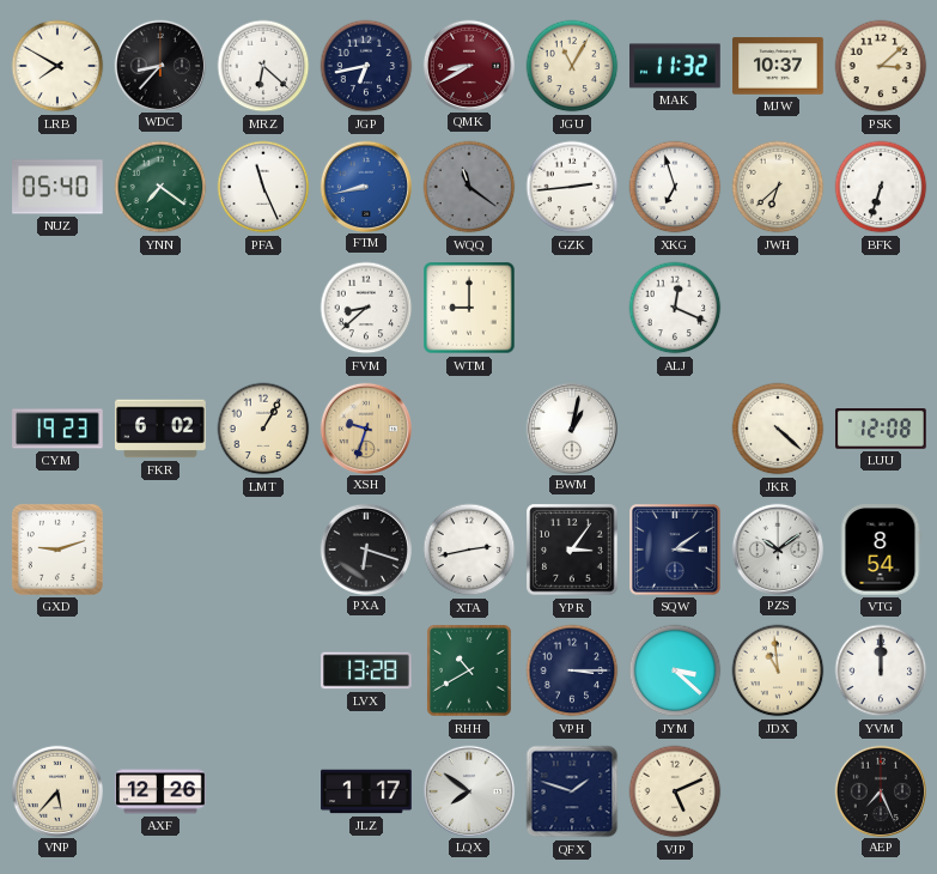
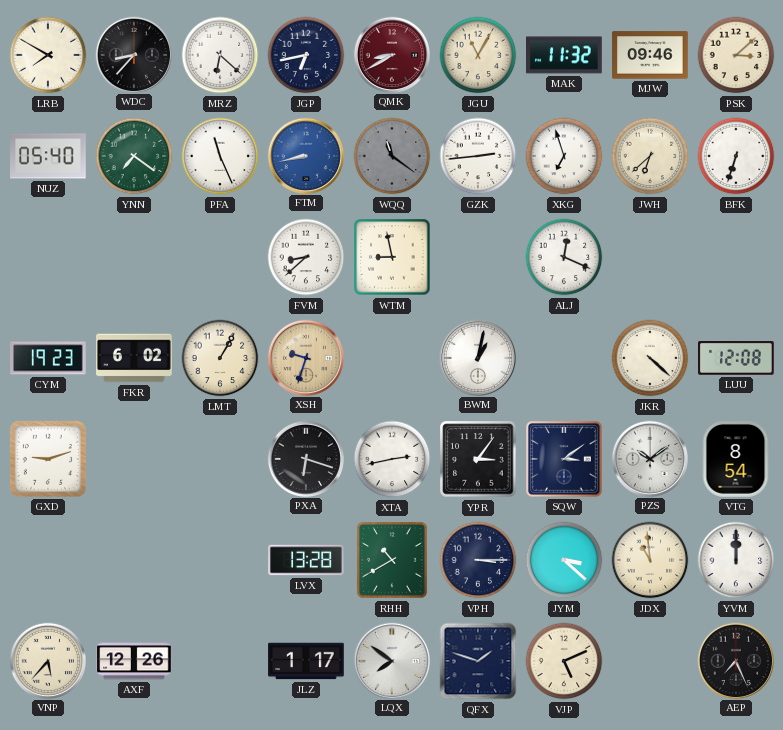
MJW: 10:37 -> 09:46
WTM: 9:00 -> 8:58
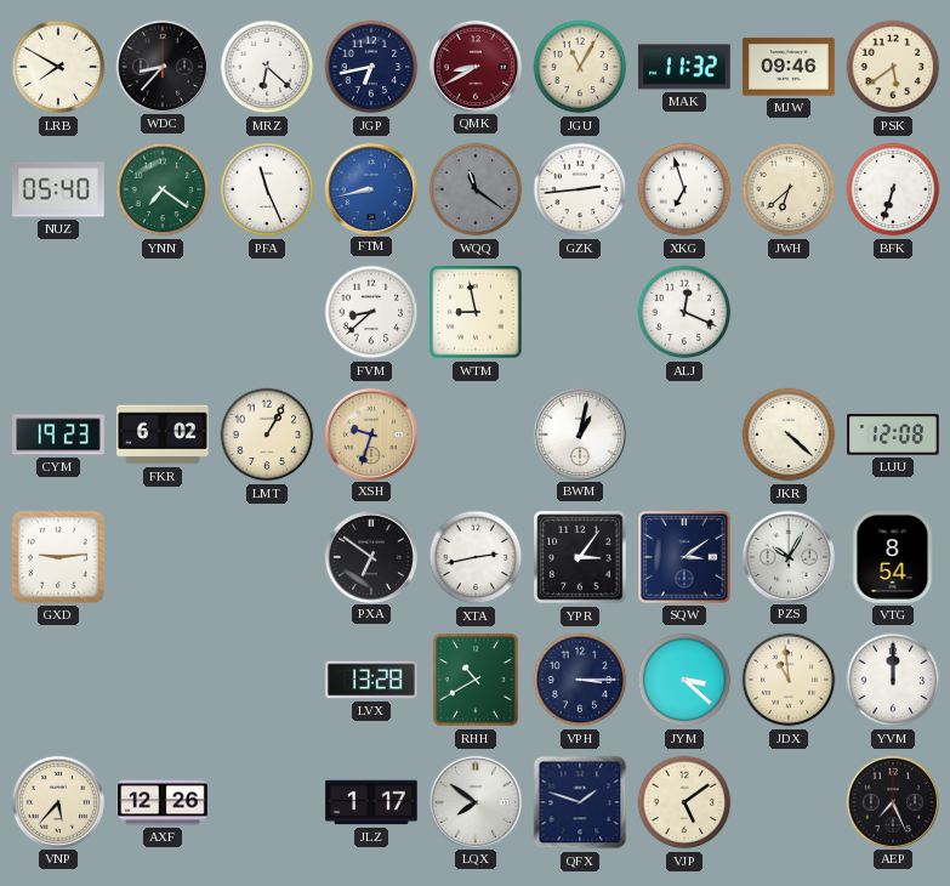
PSK: 3:08 -> 5:39
GXD: 9:12 -> 9:14
PXA: 6:18 -> 6:51
PZS: 10:09 -> 10:05
VJP: 5:11 -> 5:09
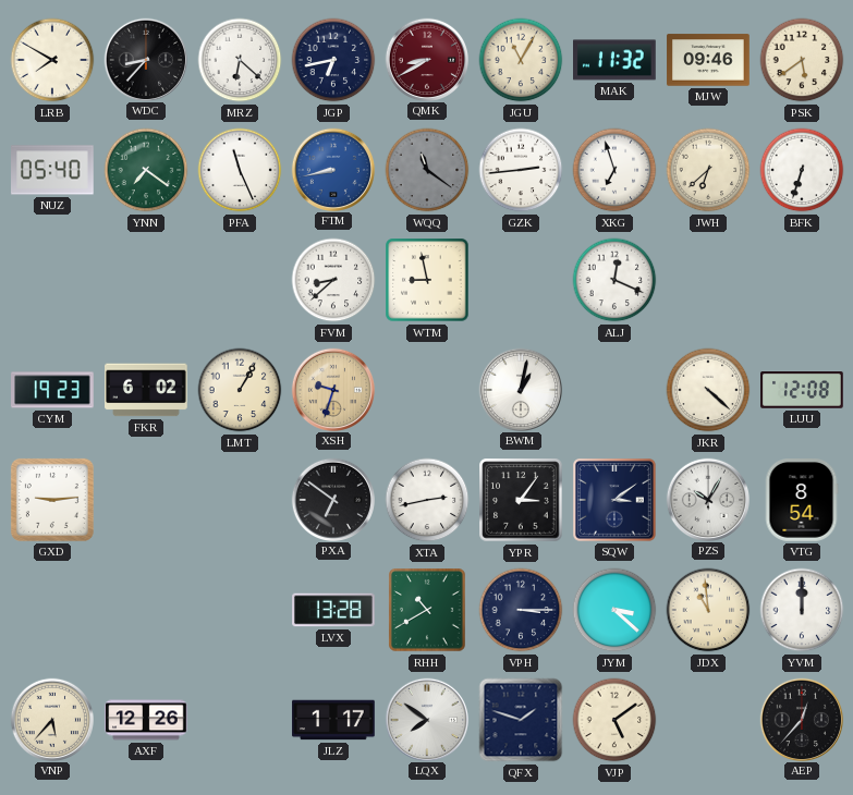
AEP: 7:26 -> 12:37
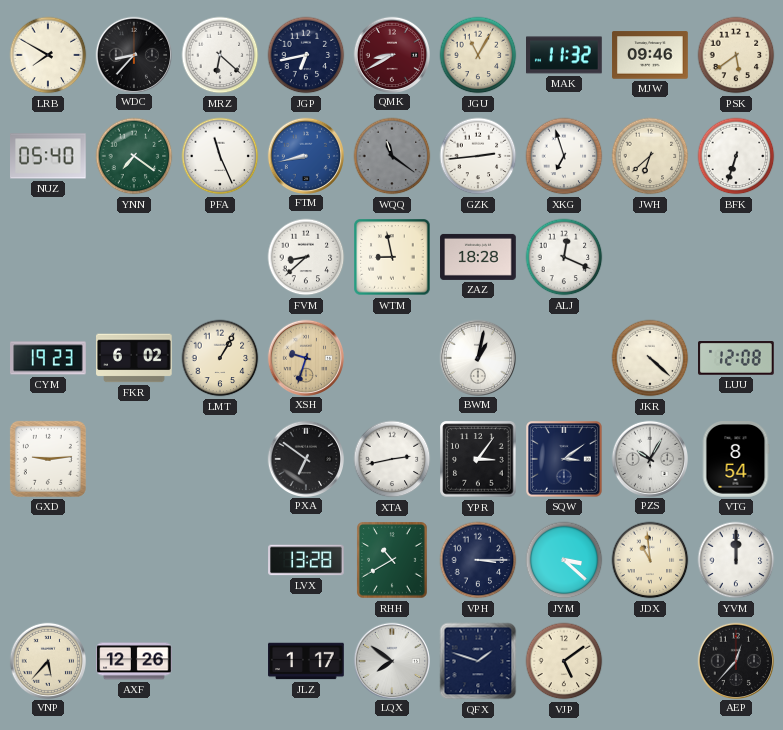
ZAZ: none -> 18:28
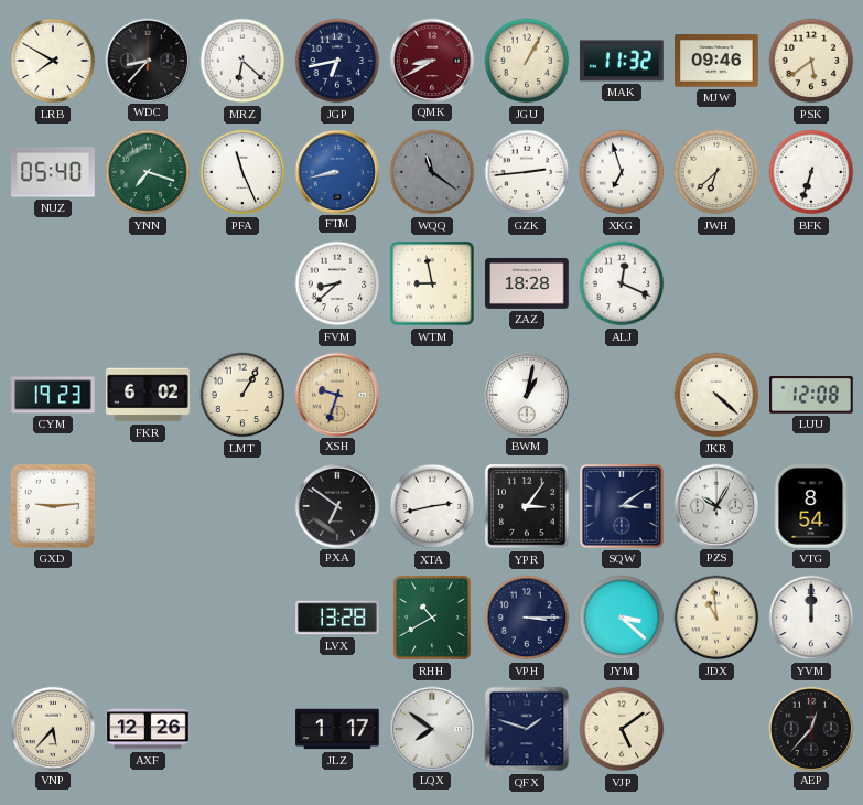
JGU: 11:05 -> 1:05
YNN: 7:21 -> 7:18
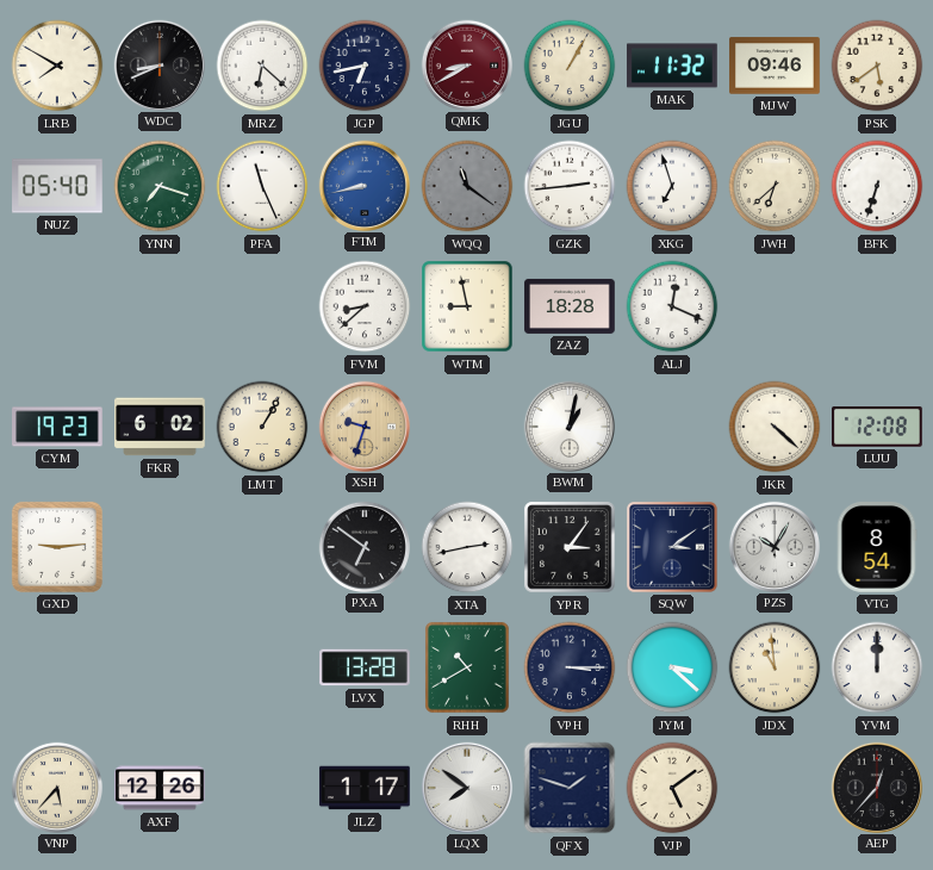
WDC: 8:37 -> 8:41
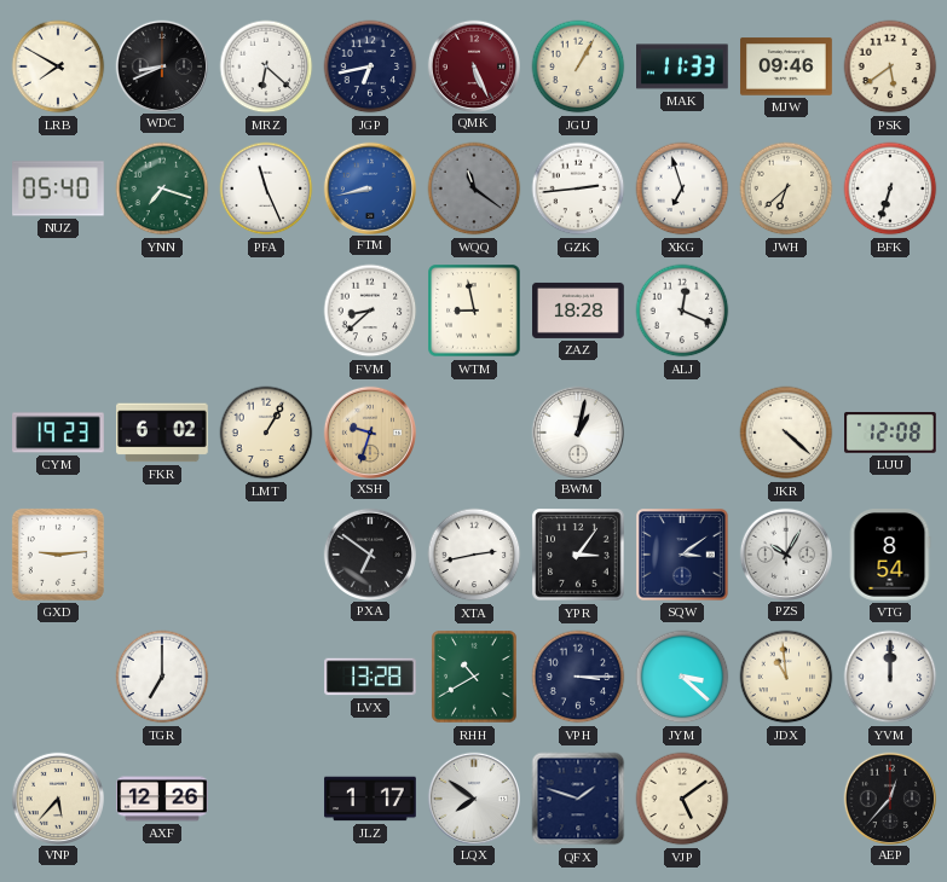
QMK: 8:40 -> 5:26
MAK: 11:32 -> 11:33
TGR: none -> 7:00
